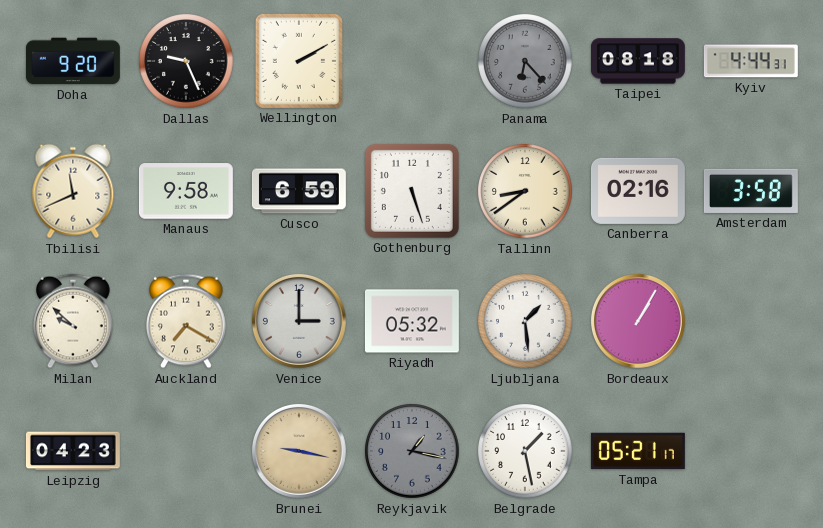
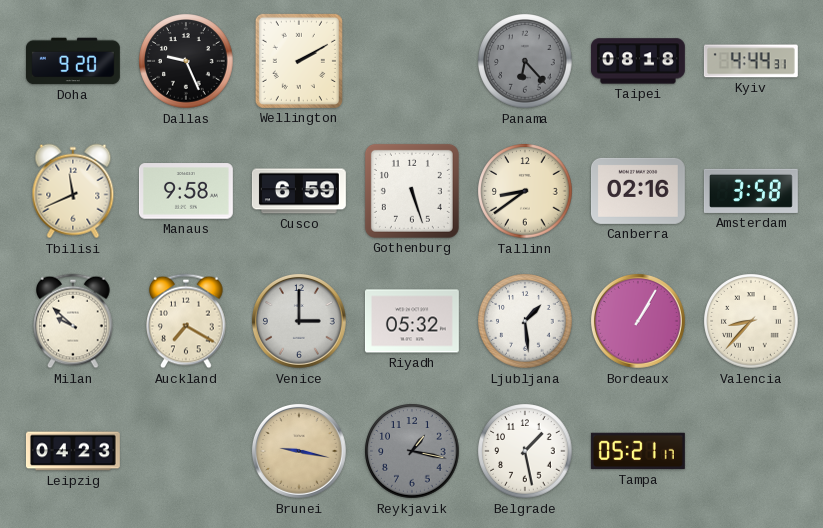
Valencia: none -> 8:37
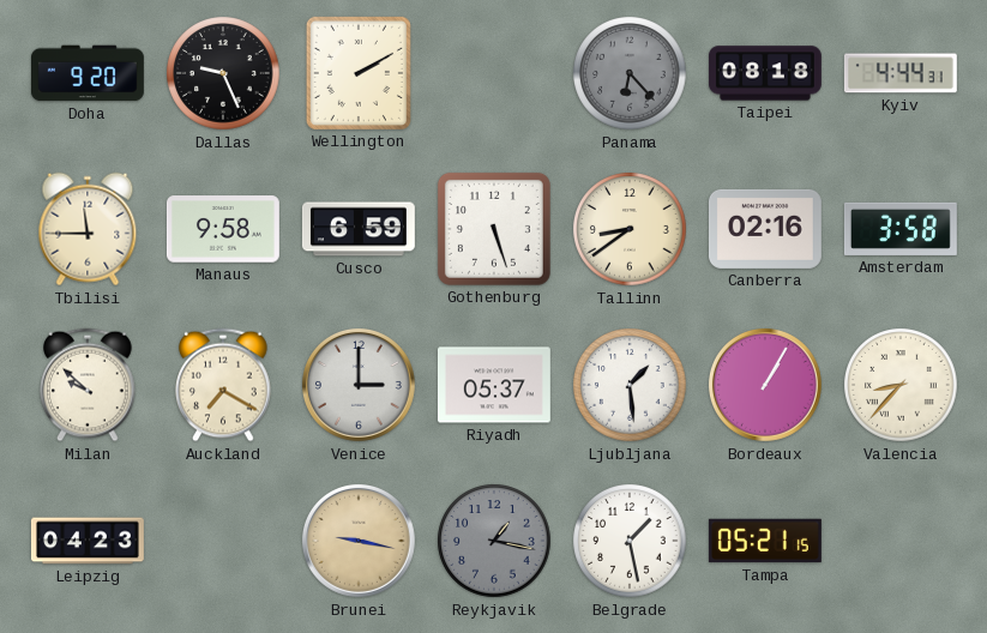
Tbilisi: 11:41 -> 11:45
Riyadh: 05:32 -> 05:37
Tampa: 05:21:17 -> 05:21:15
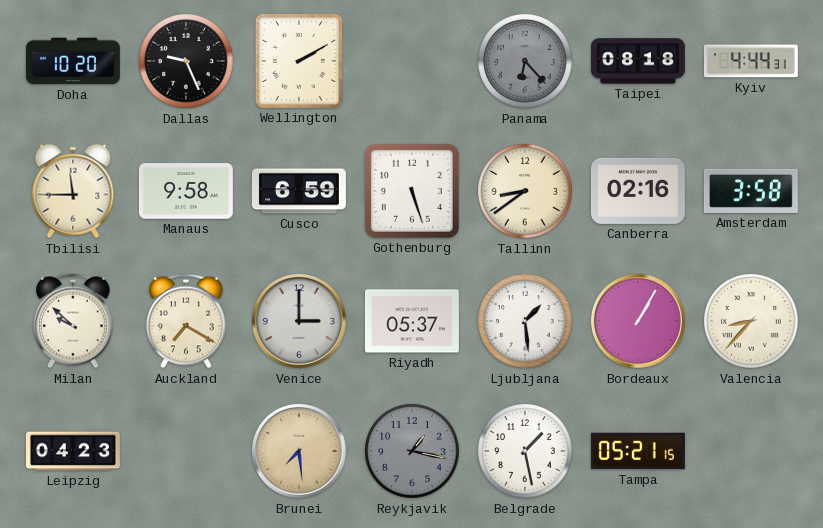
Doha: 9:20 -> 10:20
Brunei: 9:17 -> 7:29
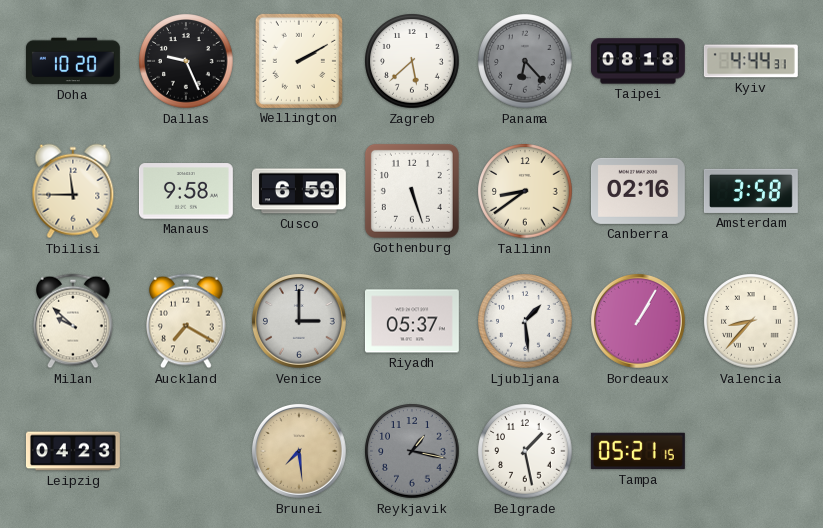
Zagreb: none -> 5:38
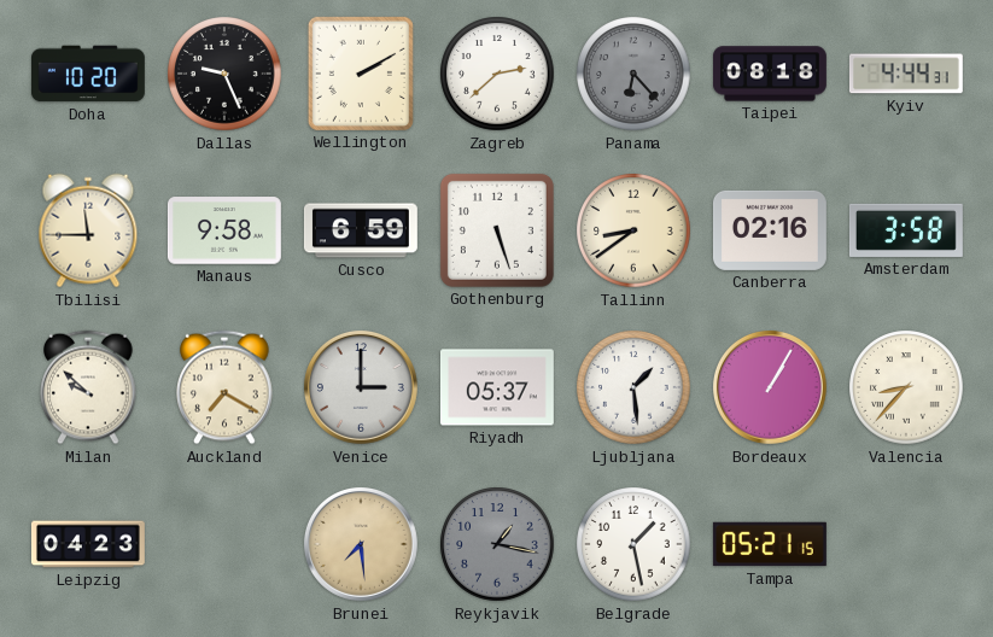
Zagreb: 5:38 -> 2:38
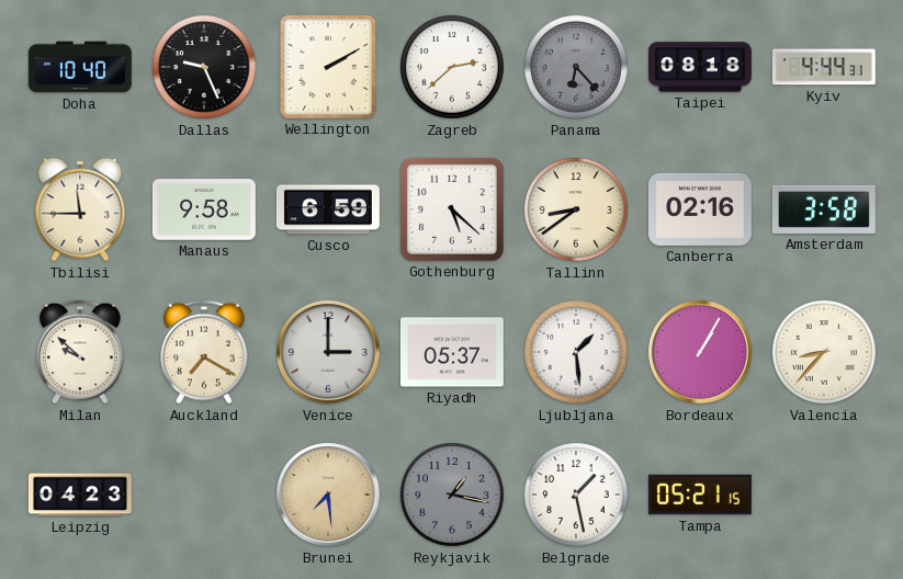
Doha: 10:20 -> 10:40
Gothenburg: 5:27 -> 5:22
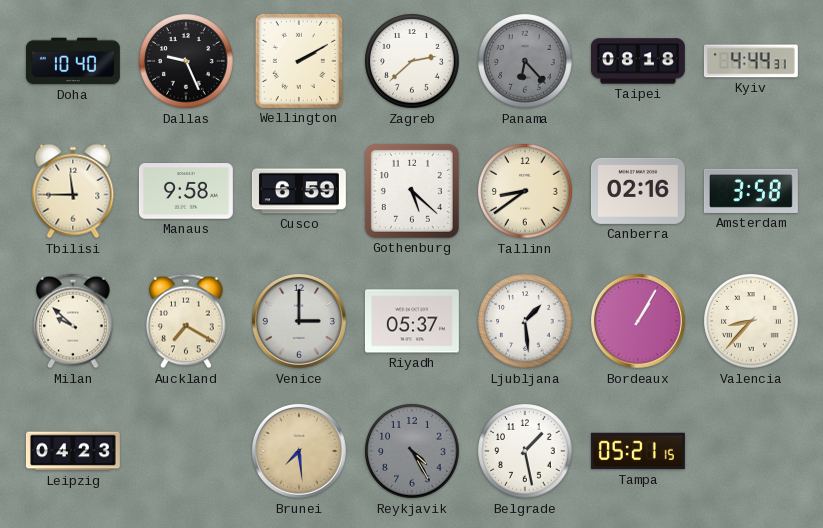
Reykjavik: 1:17 -> 4:25
